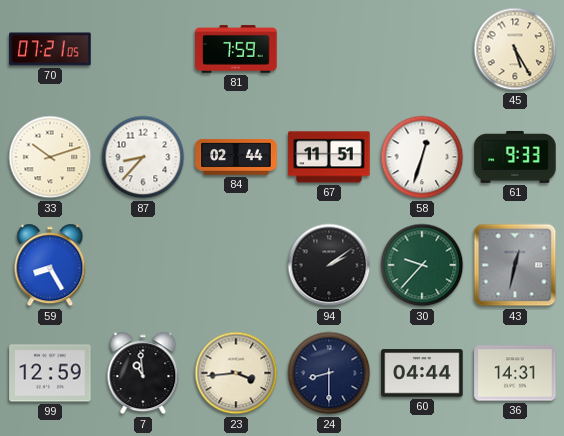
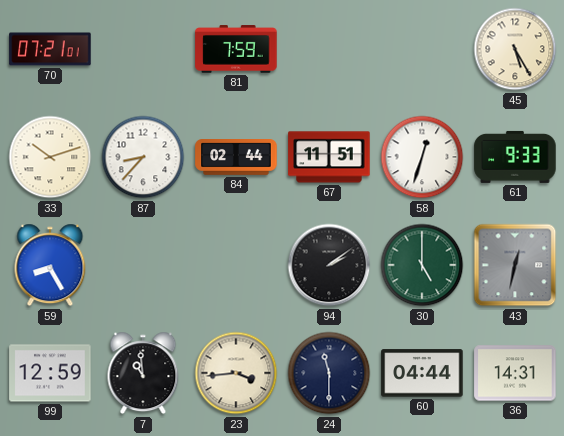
70: 07:21:05 -> 07:21:01
30: 9:37 -> 5:00
24: 8:30 -> 11:30
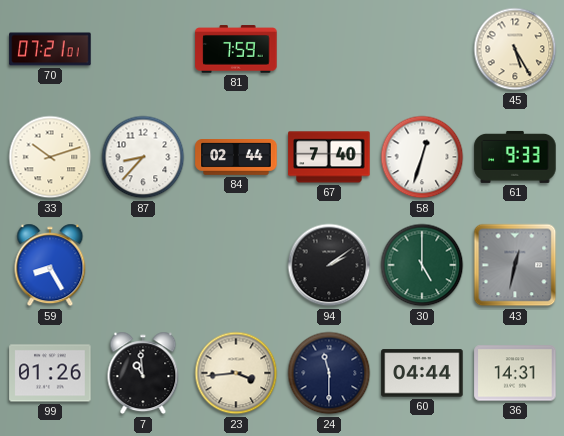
67: 11:51 -> 7:40
99: 12:59 -> 01:26
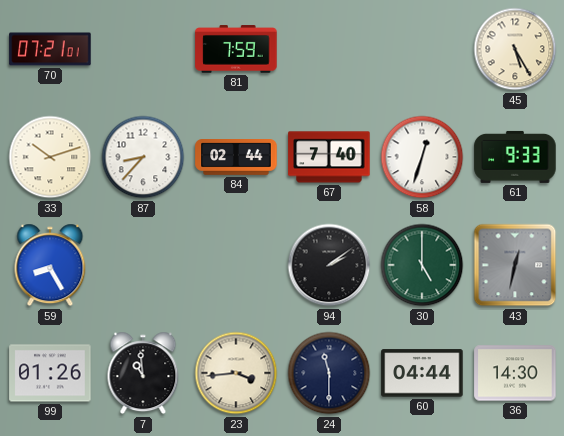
36: 14:31 -> 14:30
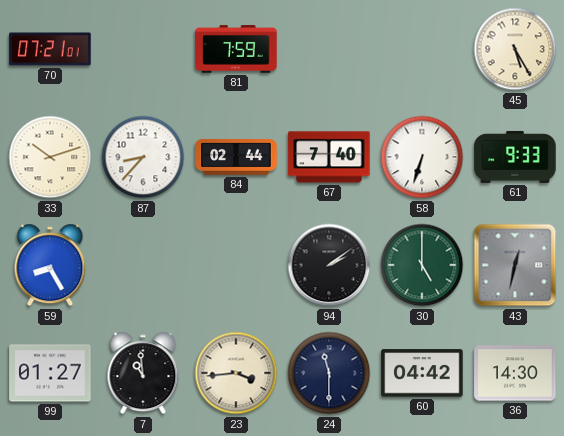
58: 12:33 -> 6:33
99: 01:26 -> 01:27
60: 04:44 -> 04:42
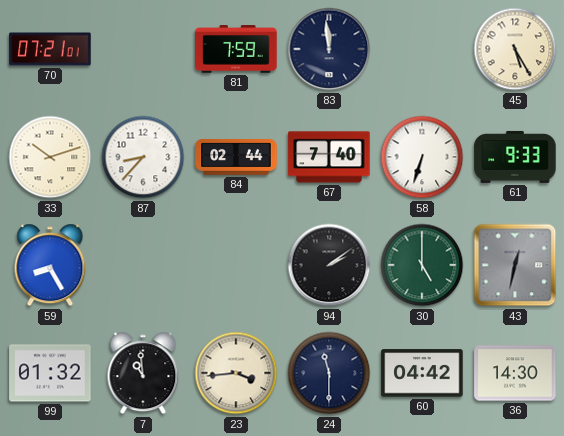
83: none -> 11:59
99: 01:27 -> 01:32
